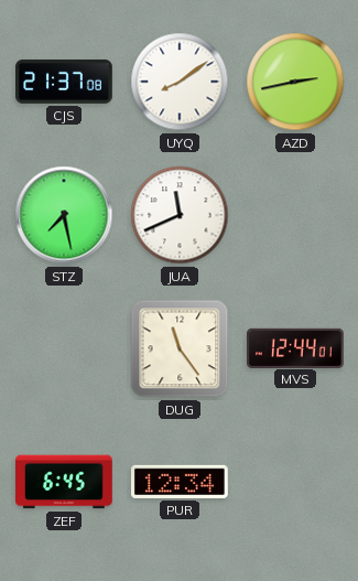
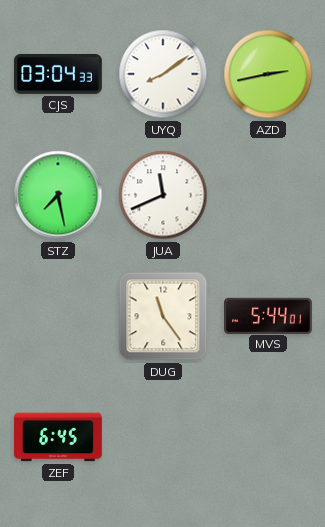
CJS: 21:37 -> 03:04
MVS: 12:44 -> 5:44
PUR: 12:34 -> none
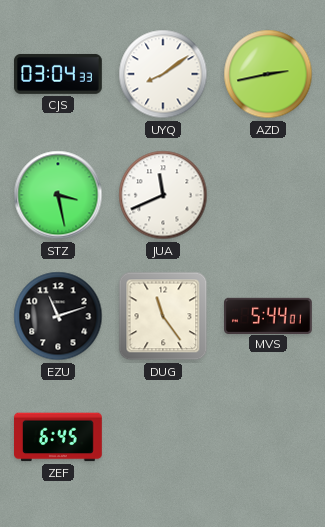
STZ: 7:28 -> 3:28
EZU: none -> 11:12
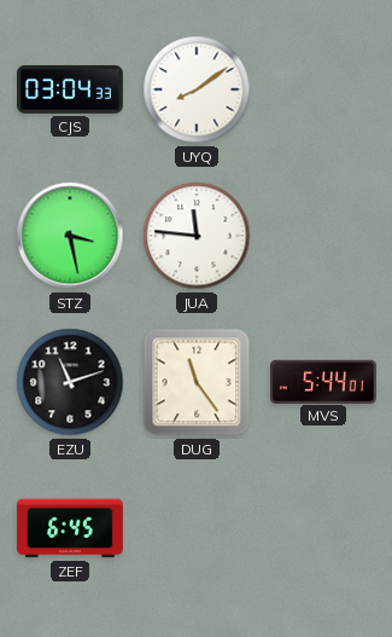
AZD: 2:43 -> none
JUA: 11:41 -> 11:46
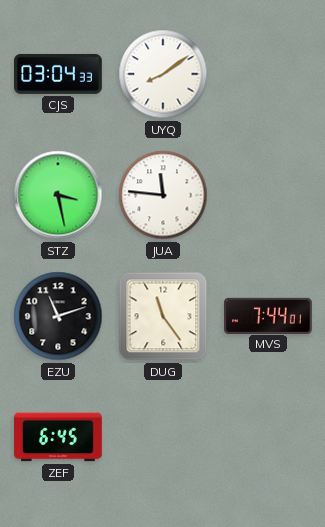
MVS: 5:44 -> 7:44
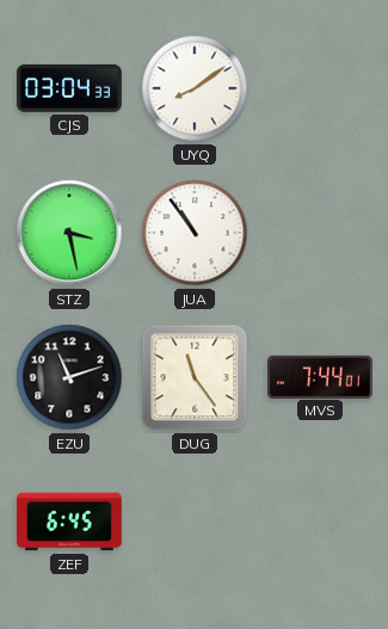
JUA: 11:46 -> 10:54
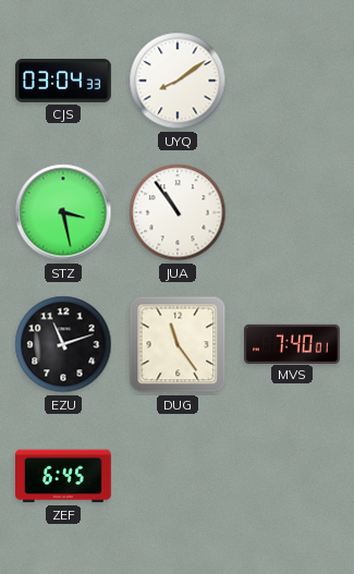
MVS: 7:44 -> 7:40
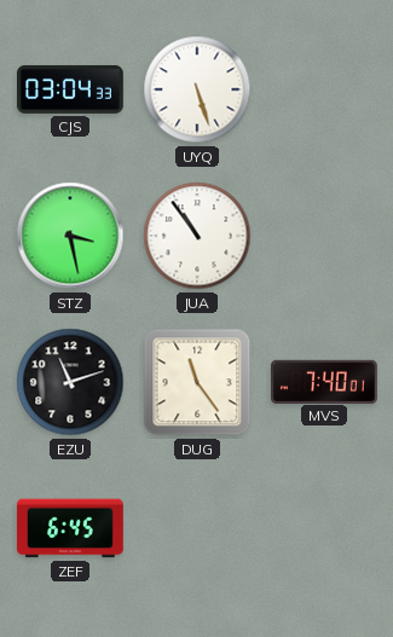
UYQ: 8:09 -> 5:27
